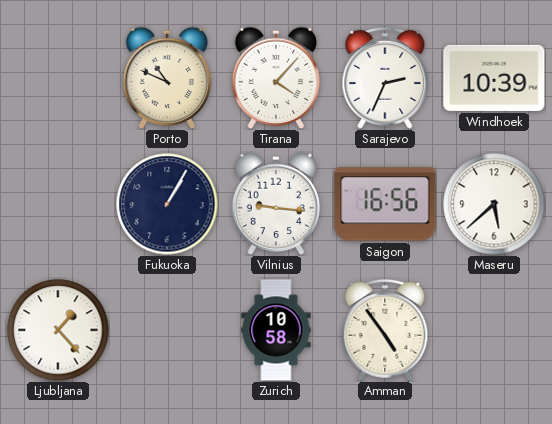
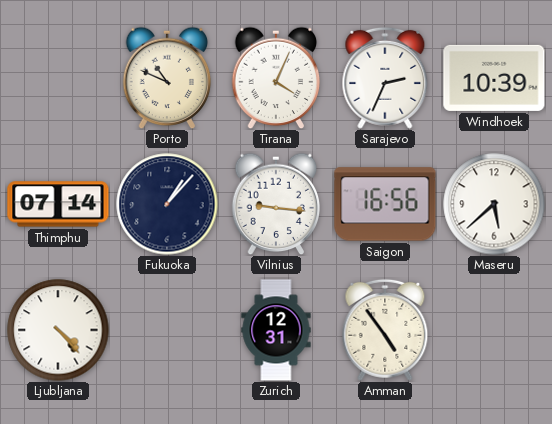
Tirana: 4:07 -> 4:04
Thimphu: none -> 07:14
Fukuoka: 1:05 -> 1:07
Ljubljana: 1:23 -> 4:23
Zurich: 10:58 -> 12:31
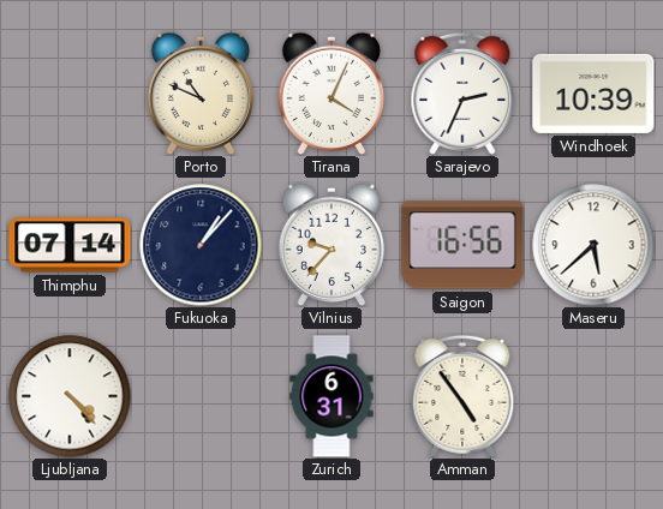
Vilnius: 9:16 -> 9:37
Zurich: 12:31 -> 6:31
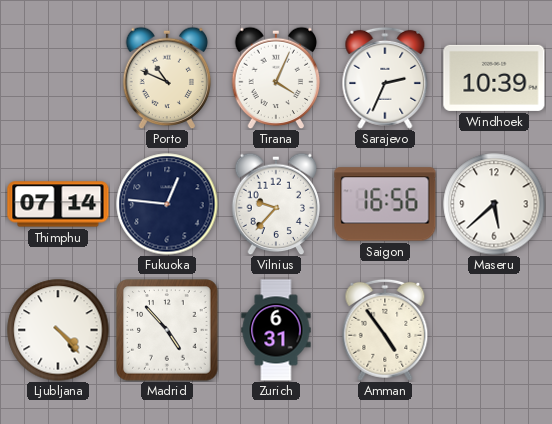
Fukuoka: 1:07 -> 12:46
Madrid: none -> 4:53
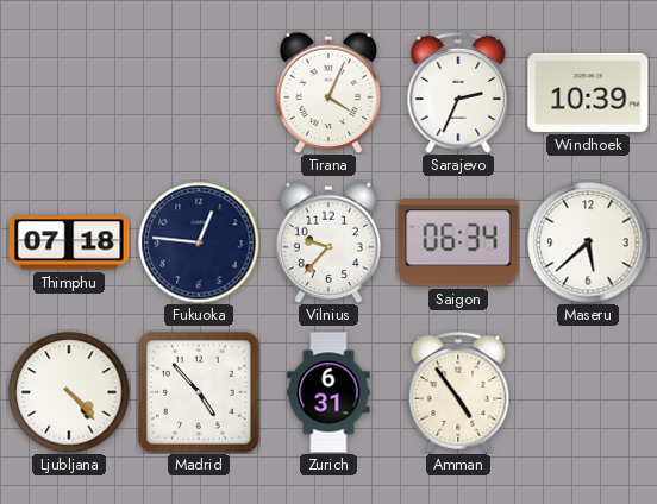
Porto: 10:49 -> none
Thimphu: 07:14 -> 07:18
Saigon: 16:56 -> 06:34
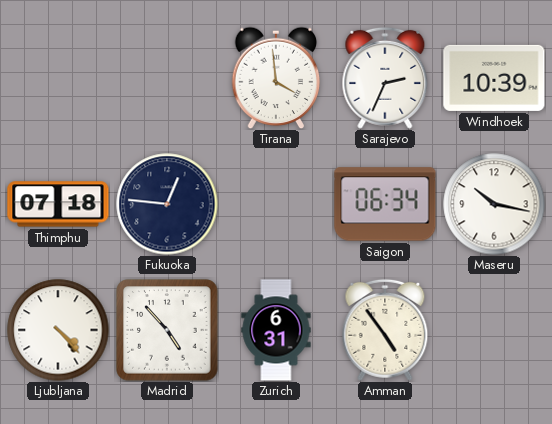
Tirana: 4:04 -> 3:59
Vilnius: 9:37 -> none
Maseru: 5:38 -> 10:17
